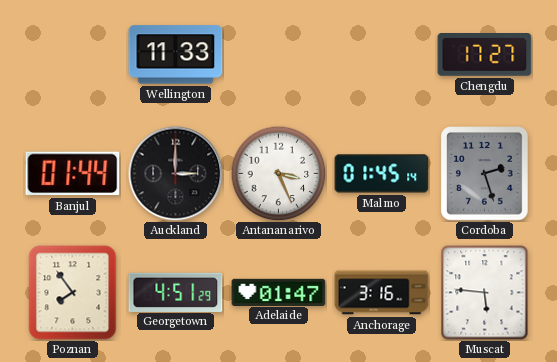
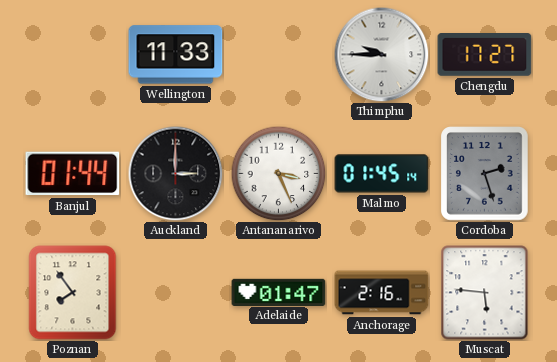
Thimphu: none -> 9:45
Georgetown: 4:51 -> none
Anchorage: 3:16 -> 2:16
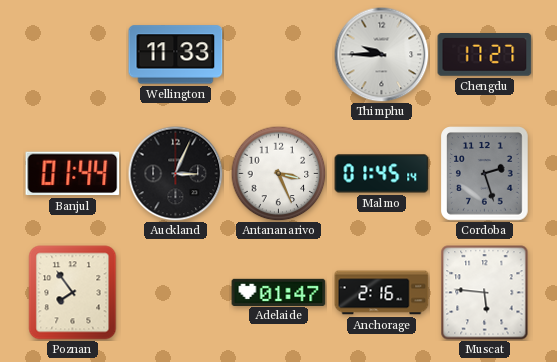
Auckland: 3:00 -> 3:04
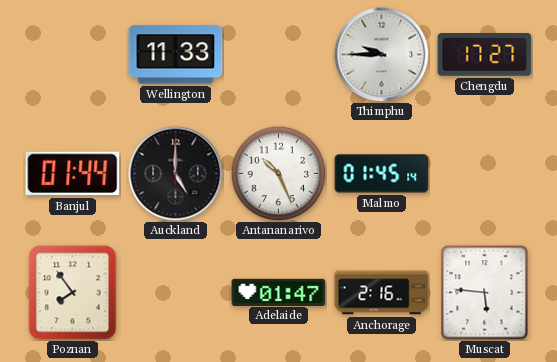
Auckland: 3:04 -> 5:00
Antananarivo: 3:26 -> 10:26
Cordoba: 2:27 -> none
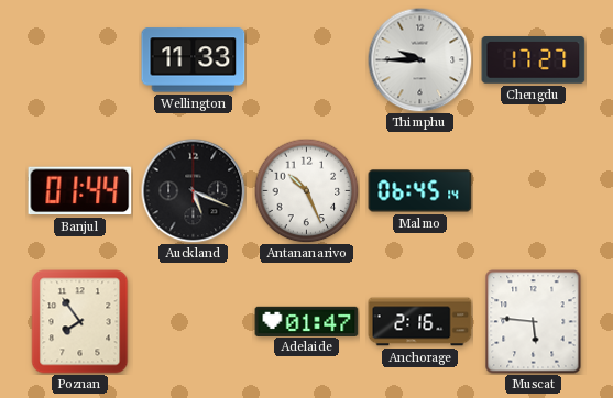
Auckland: 5:00 -> 5:19
Malmo: 01:45 -> 06:45
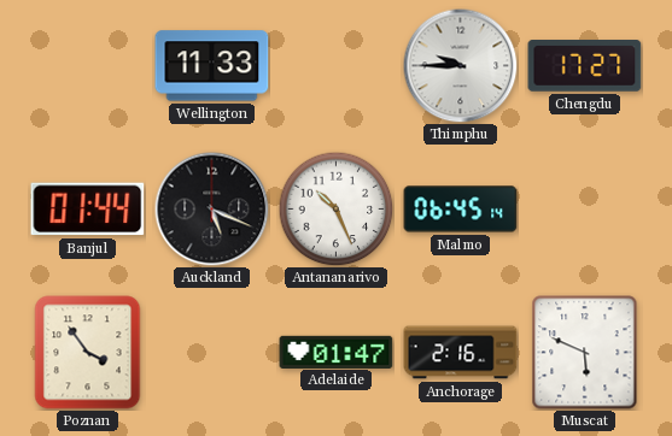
Poznan: 7:54 -> 3:54
Muscat: 5:46 -> 5:49
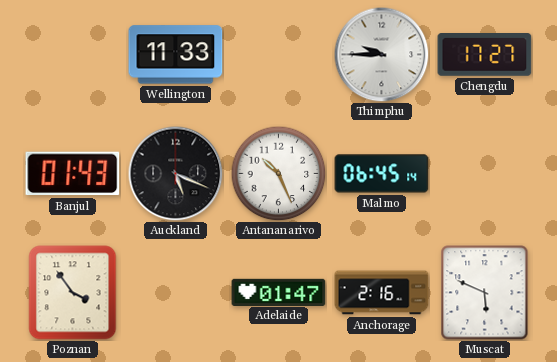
Banjul: 01:44 -> 01:43
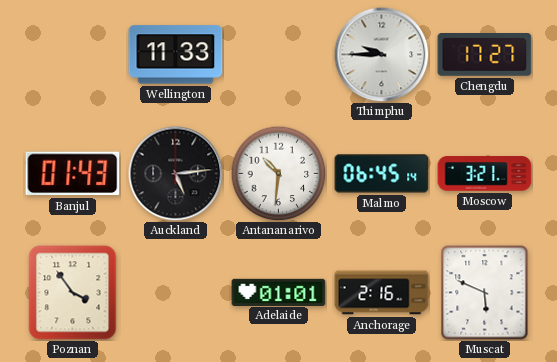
Auckland: 5:19 -> 5:14
Antananarivo: 10:26 -> 10:31
Moscow: none -> 3:21
Adelaide: 01:47 -> 01:01
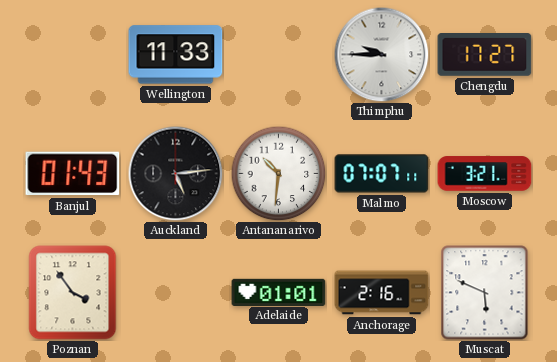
Malmo: 06:45 -> 07:07
